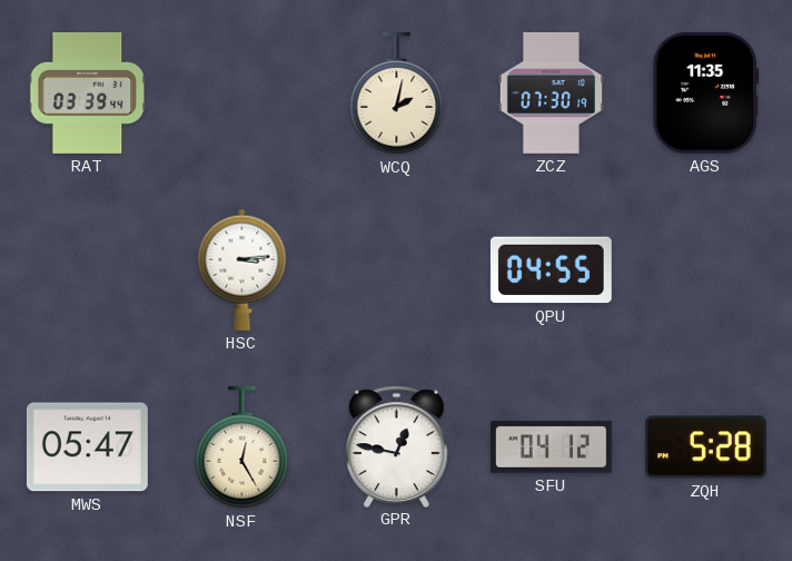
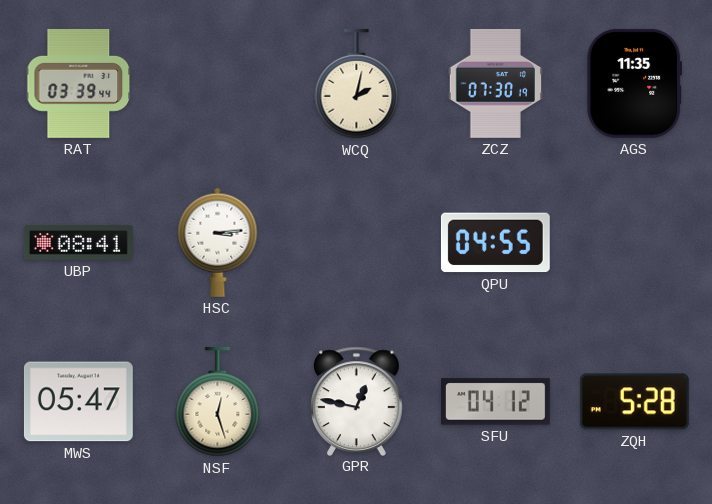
UBP: none -> 08:41
NSF: 12:25 -> 12:27
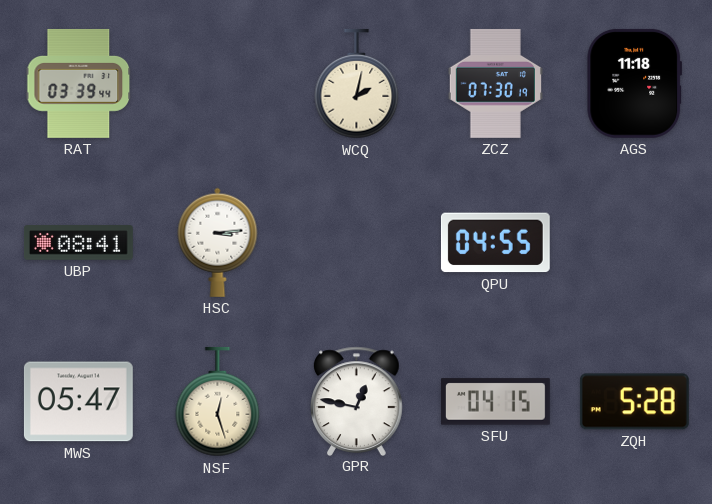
AGS: 11:35 -> 11:18
SFU: 04:12 -> 04:15
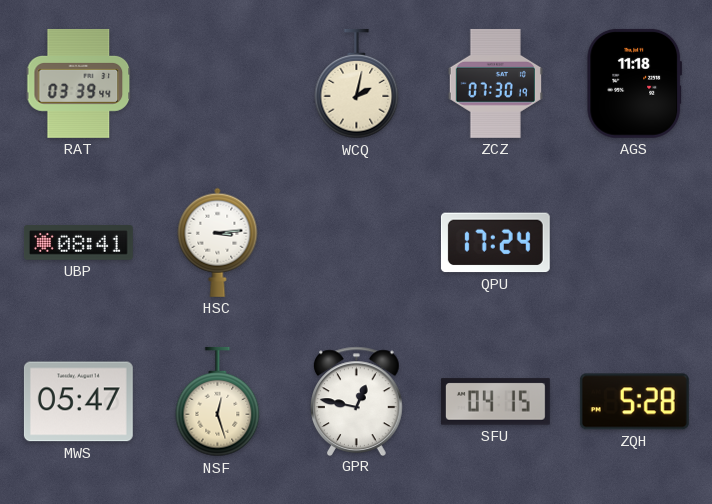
QPU: 04:55 -> 17:24
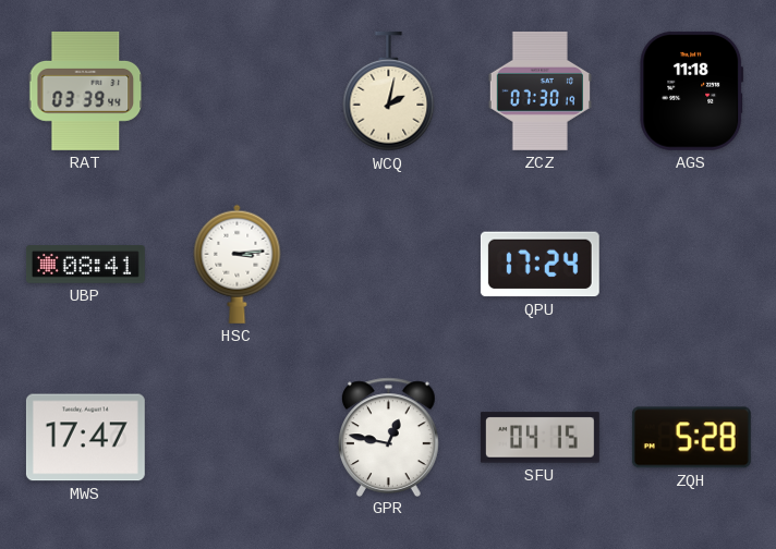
MWS: 05:47 -> 17:47
NSF: 12:27 -> none
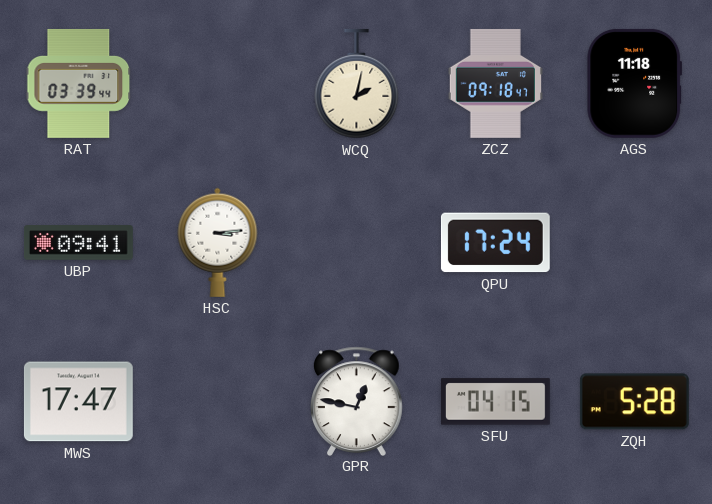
ZCZ: 07:30 -> 09:18
UBP: 08:41 -> 09:41
